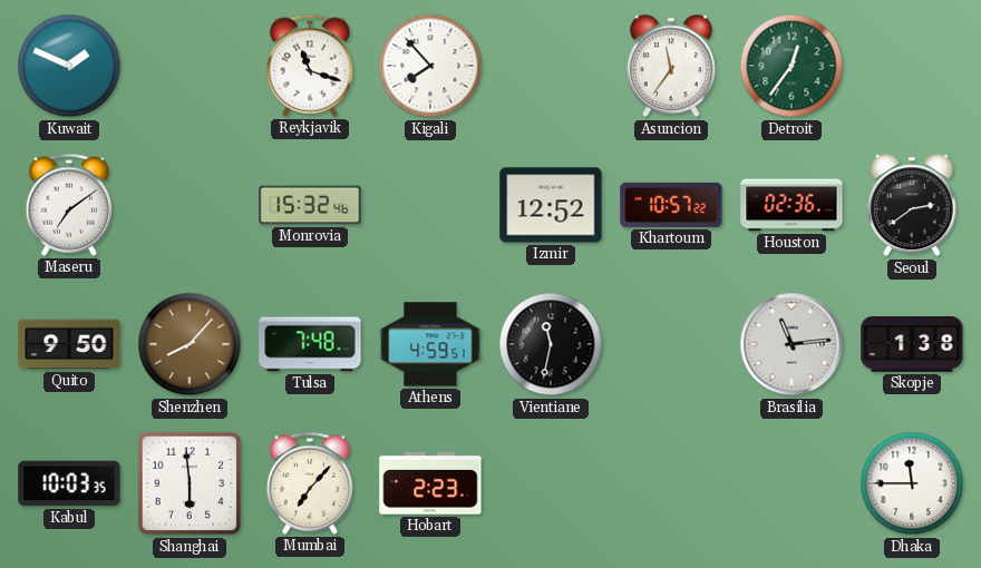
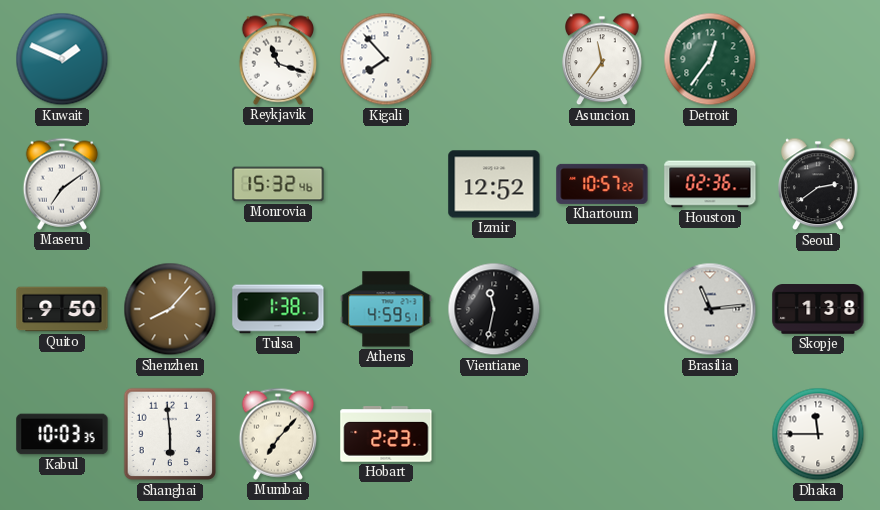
Tulsa: 7:48 -> 1:38
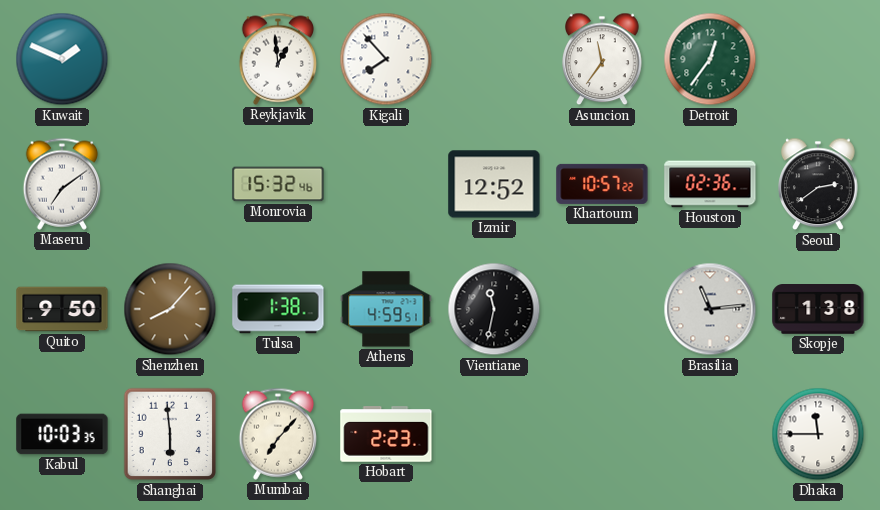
Reykjavik: 11:18 -> 12:59
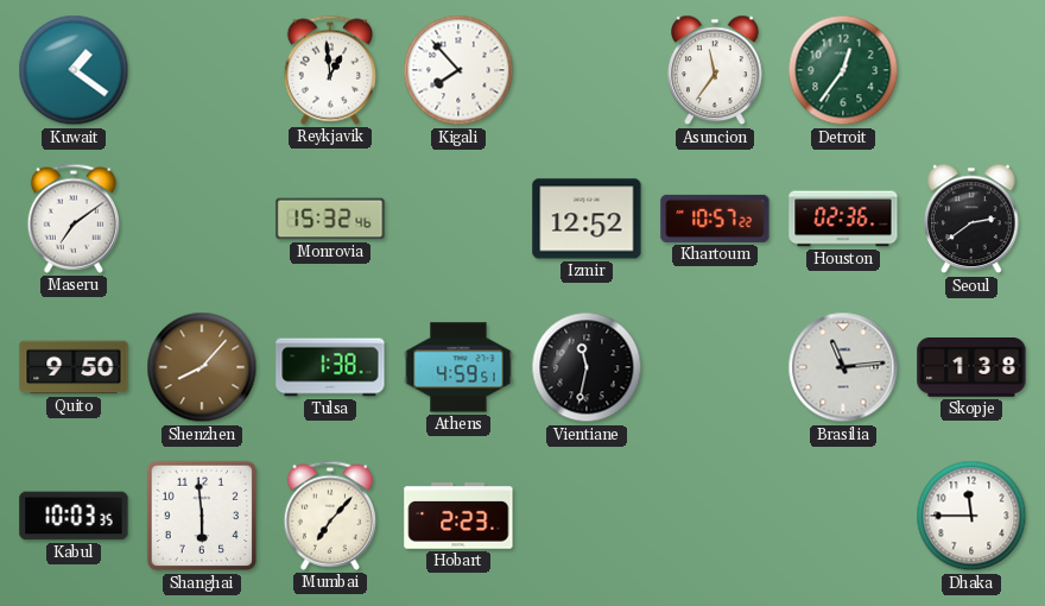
Kuwait: 1:49 -> 1:21
